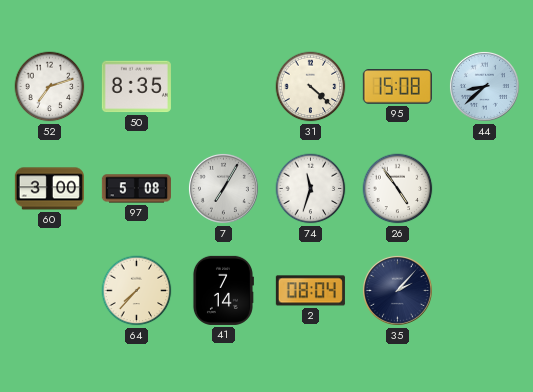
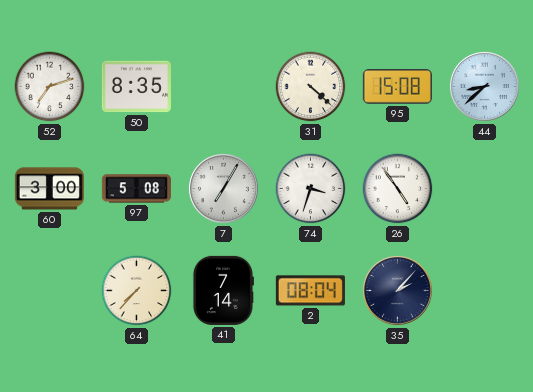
74: 11:33 -> 3:33
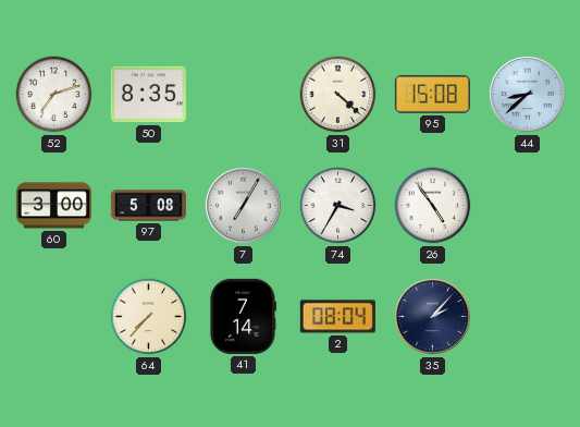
74: 3:33 -> 3:35
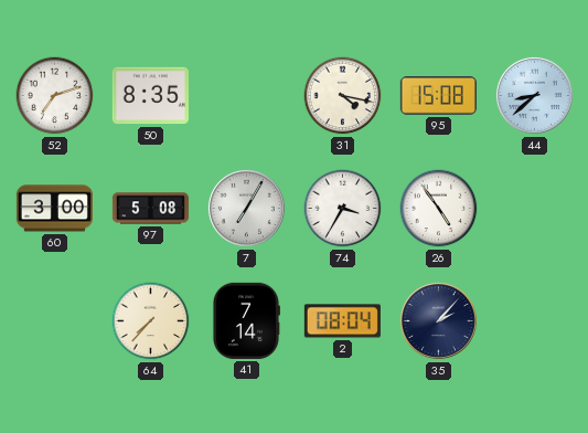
31: 4:22 -> 4:17
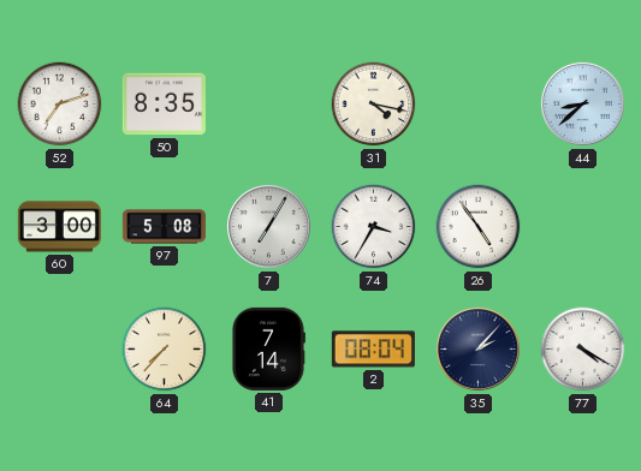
95: 15:08 -> none
77: none -> 4:20
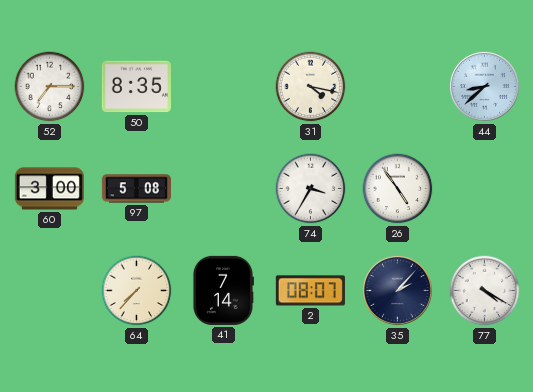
52: 7:12 -> 7:15
7: 7:05 -> none
2: 08:04 -> 08:07
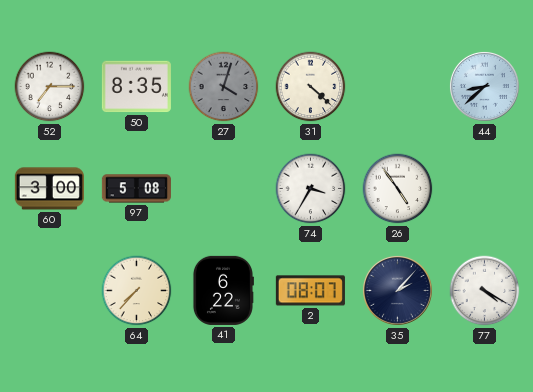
27: none -> 4:03
31: 4:17 -> 4:22
41: 7:14 -> 6:22
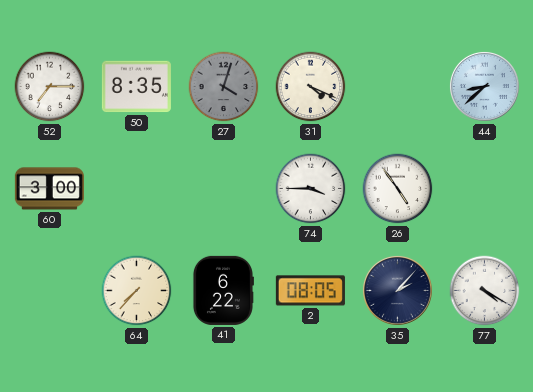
31: 4:22 -> 4:19
97: 5:08 -> none
74: 3:35 -> 3:45
2: 08:07 -> 08:05
